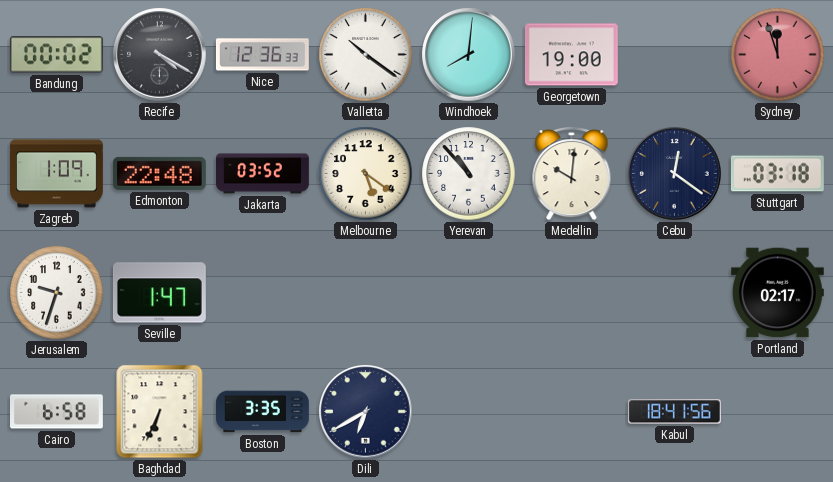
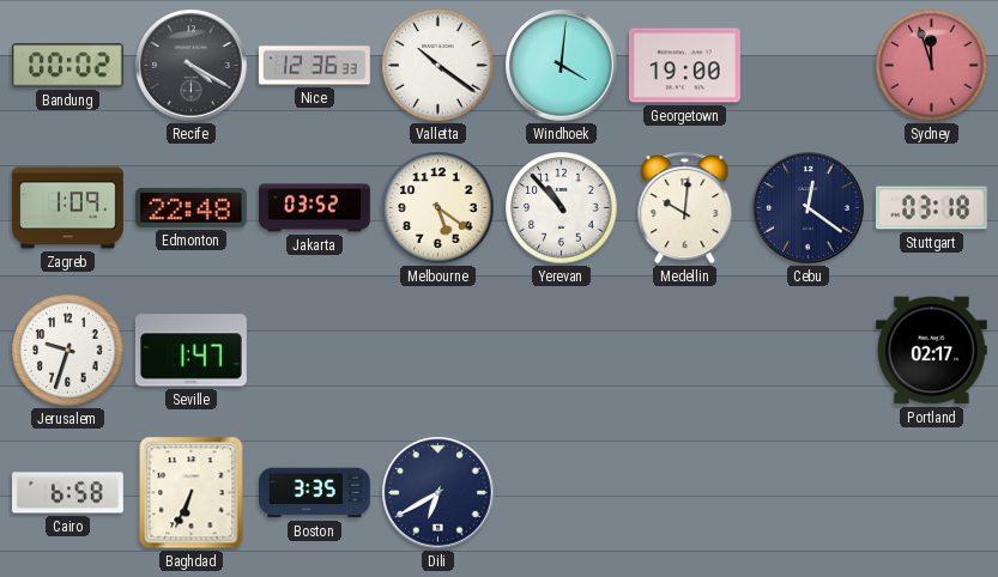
Windhoek: 8:01 -> 4:01
Kabul: 18:41 -> none
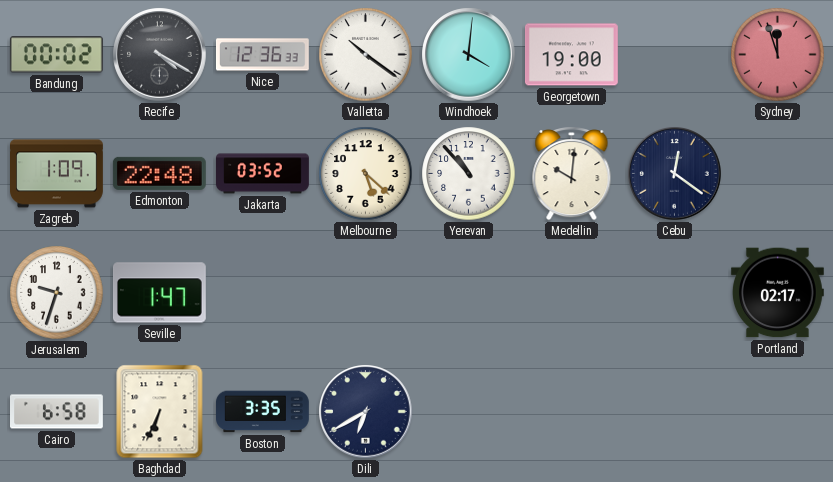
Melbourne: 5:21 -> 5:22
Stuttgart: 03:18 -> none
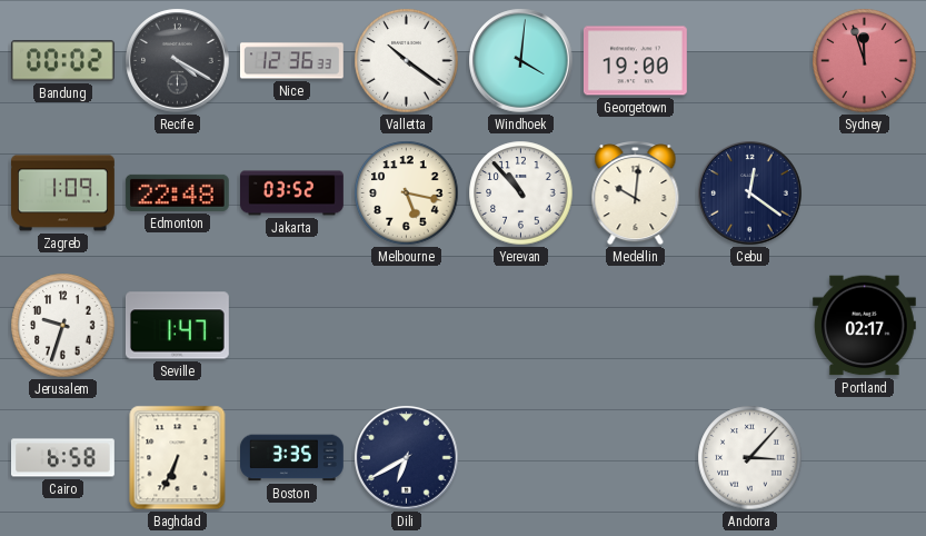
Melbourne: 5:22 -> 5:17
Andorra: none -> 3:07
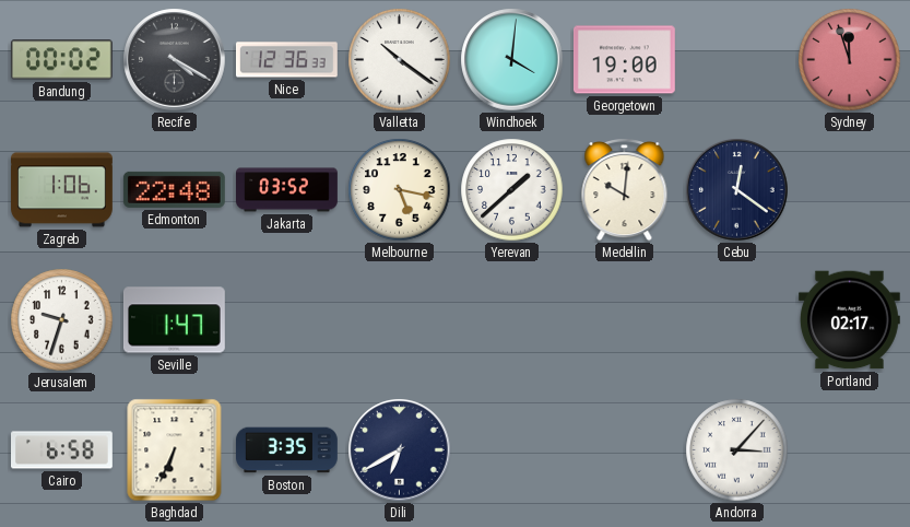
Zagreb: 1:09 -> 1:06
Yerevan: 10:53 -> 1:38
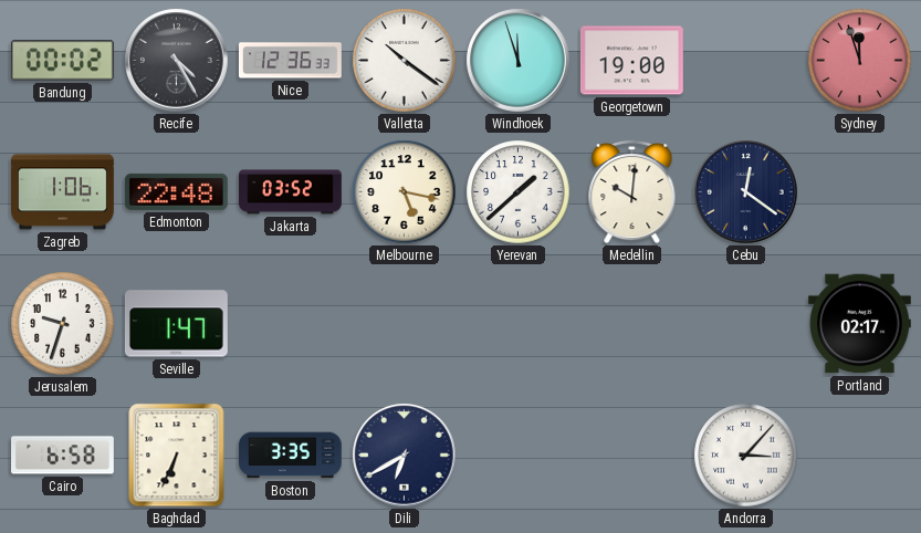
Recife: 4:20 -> 4:25
Windhoek: 4:01 -> 11:57
